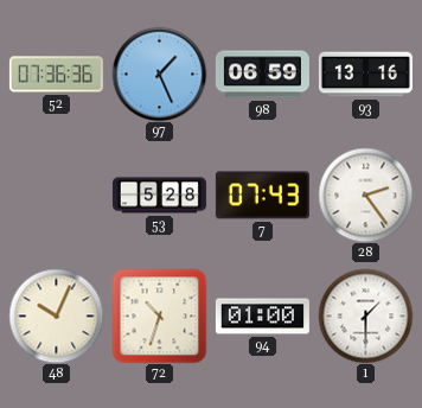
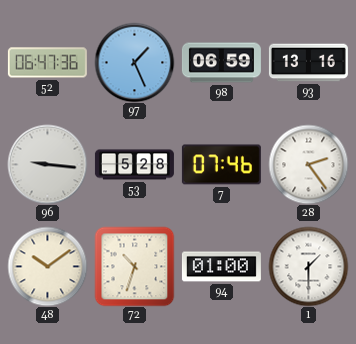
52: 07:36 -> 06:47
96: none -> 9:16
7: 07:43 -> 07:46
48: 10:04 -> 10:09
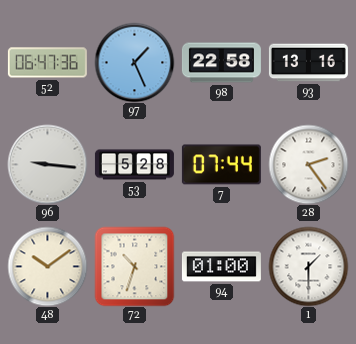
98: 06:59 -> 22:58
7: 07:46 -> 07:44
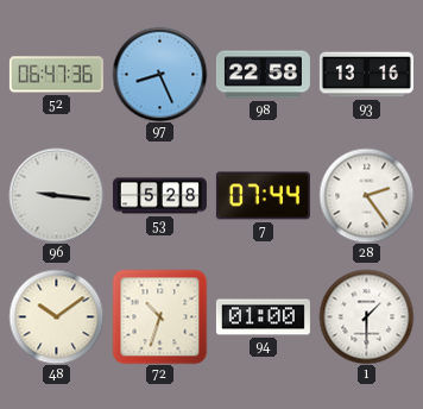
97: 1:26 -> 8:26
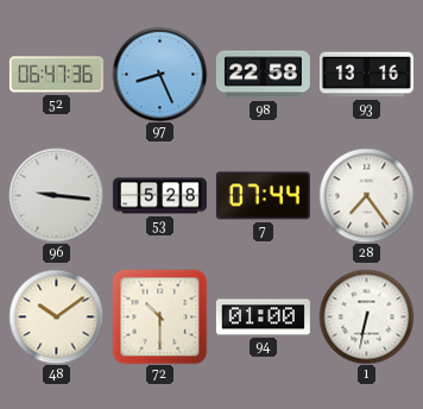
28: 2:24 -> 7:24
72: 10:33 -> 10:30
1: 1:30 -> 6:32
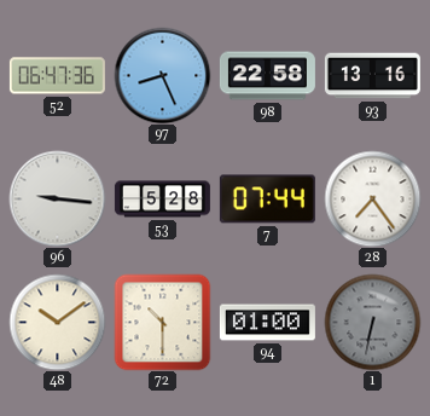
1 dial: white -> grey
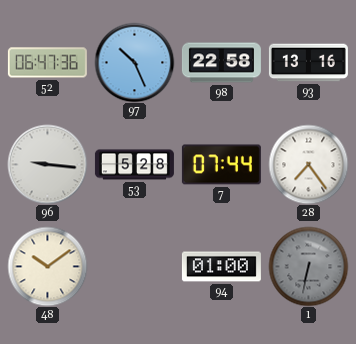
97: 8:26 -> 10:26
72: 10:30 -> none
